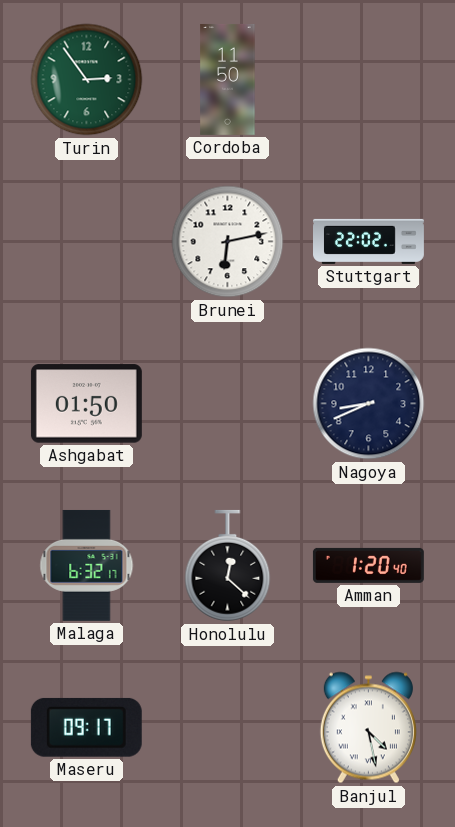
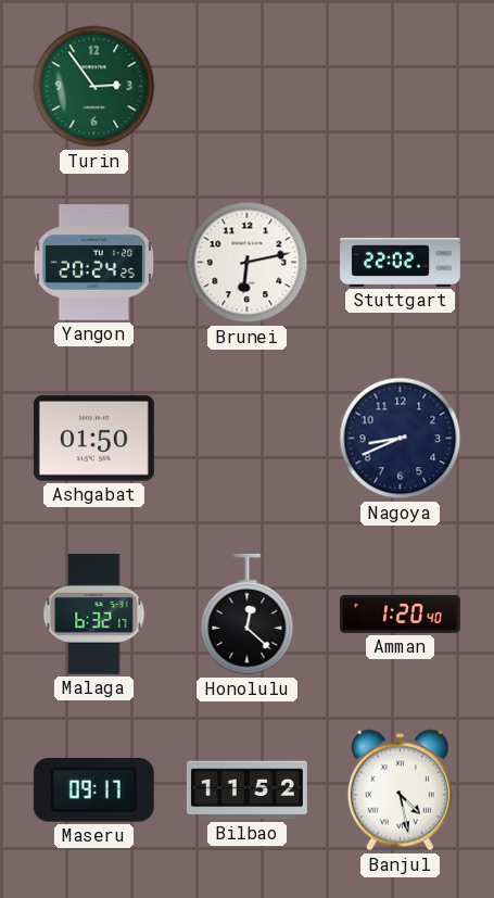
Cordoba: 11:50 -> none
Yangon: none -> 20:24
Bilbao: none -> 11:52
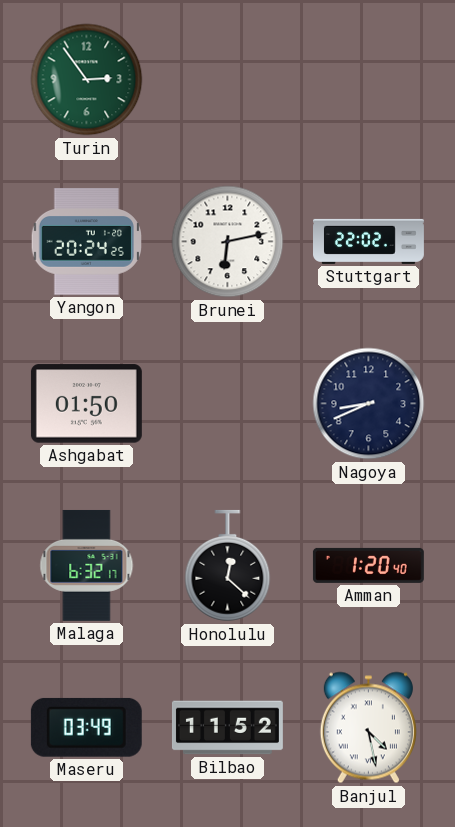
Maseru: 09:17 -> 03:49
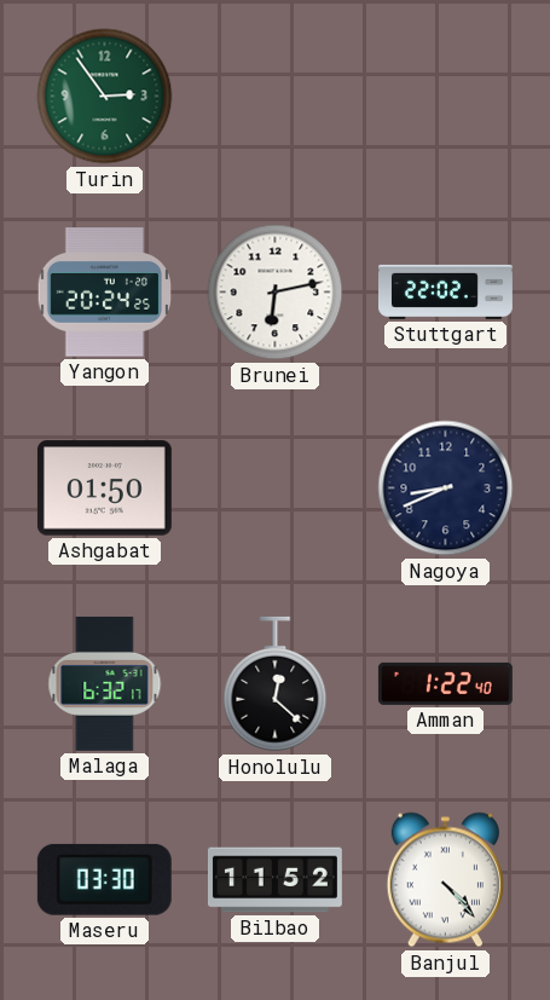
Amman: 1:20 -> 1:22
Maseru: 03:49 -> 03:30
Banjul: 4:28 -> 4:23
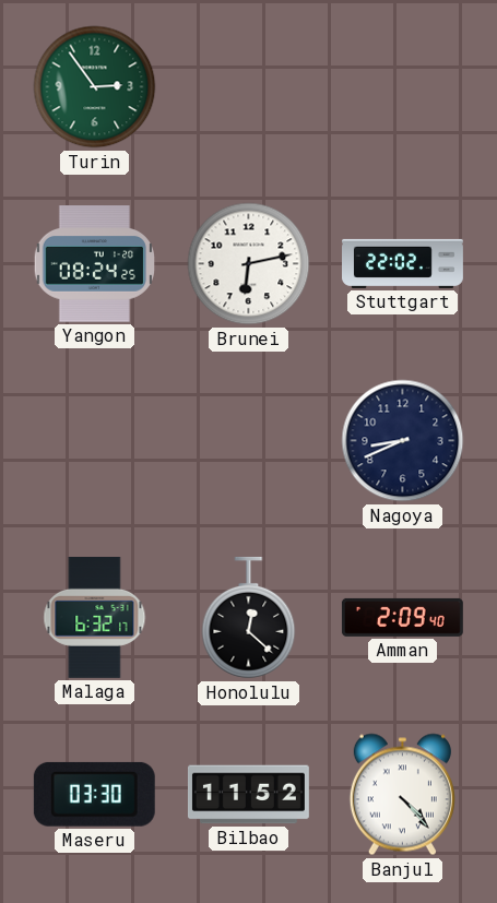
Yangon: 20:24 -> 08:24
Ashgabat: 01:50 -> none
Amman: 1:22 -> 2:09
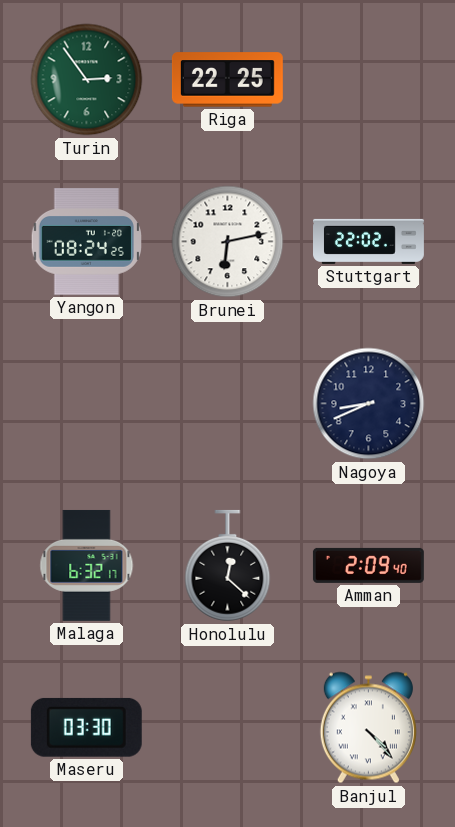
Riga: none -> 22:25
Bilbao: 11:52 -> none
